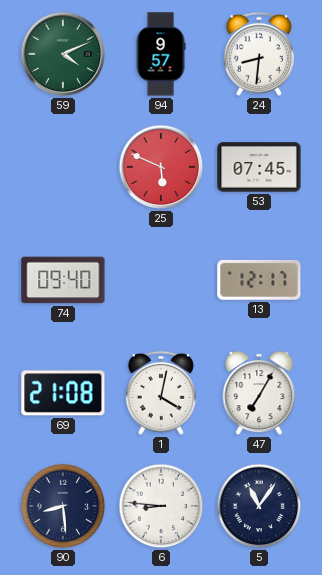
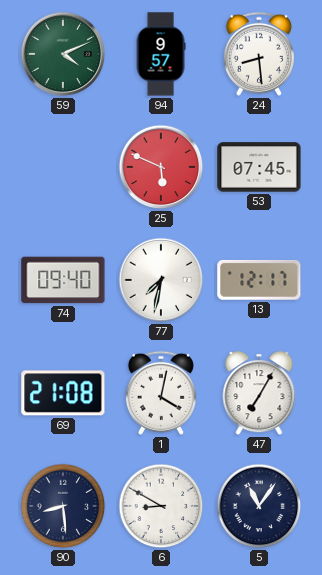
24: 8:31 -> 8:29
77: none -> 7:32
6: 8:46 -> 8:50
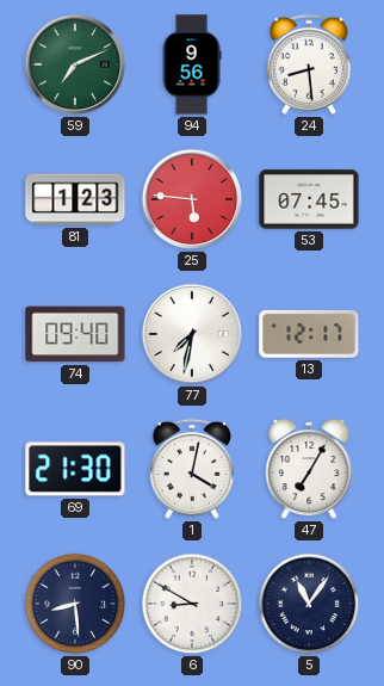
59: 4:11 -> 7:11
94: 9:57 -> 9:56
81: none -> 1:23
25: 5:49 -> 5:46
69: 21:08 -> 21:30
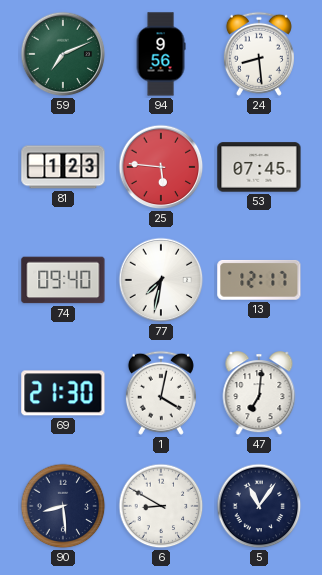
47: 7:05 -> 7:01
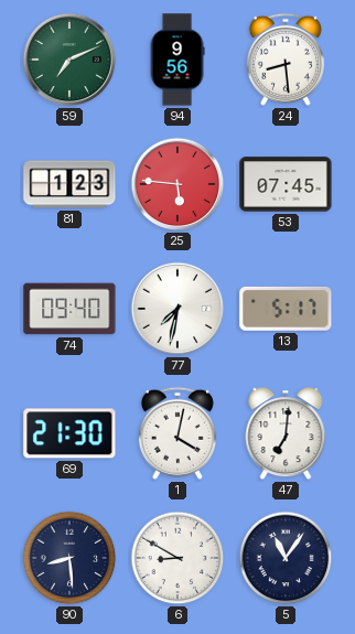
13: 12:17 -> 5:17
